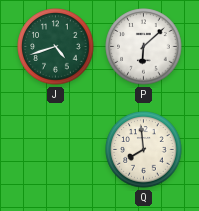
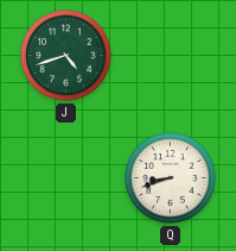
P: 6:08 -> none
Q: 7:59 -> 8:42
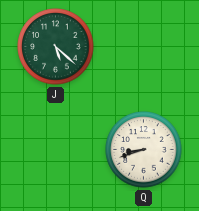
J: 4:42 -> 5:22
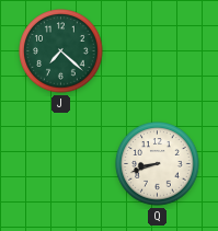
J: 5:22 -> 7:22
